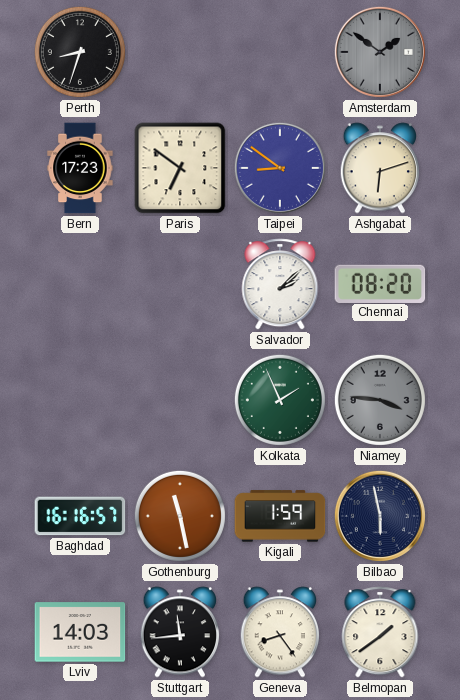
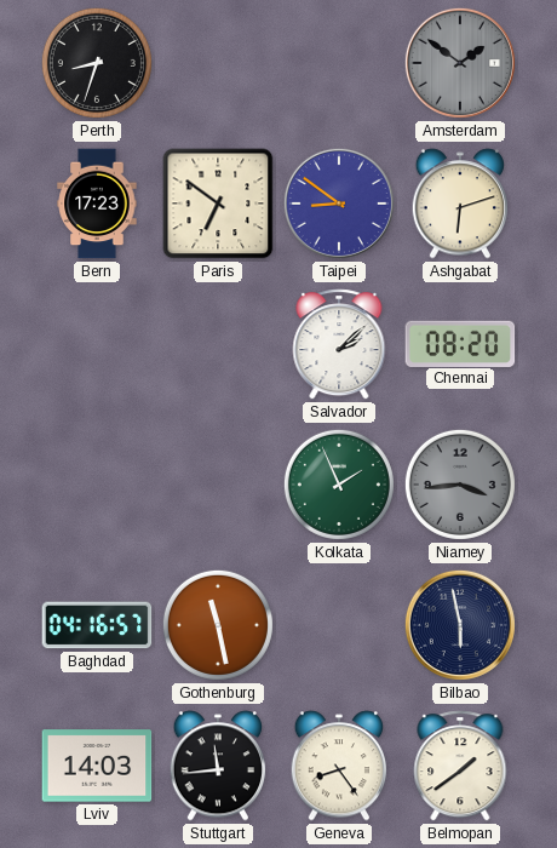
Niamey: 3:46 -> 3:44
Baghdad: 16:16 -> 04:16
Kigali: 1:59 -> none
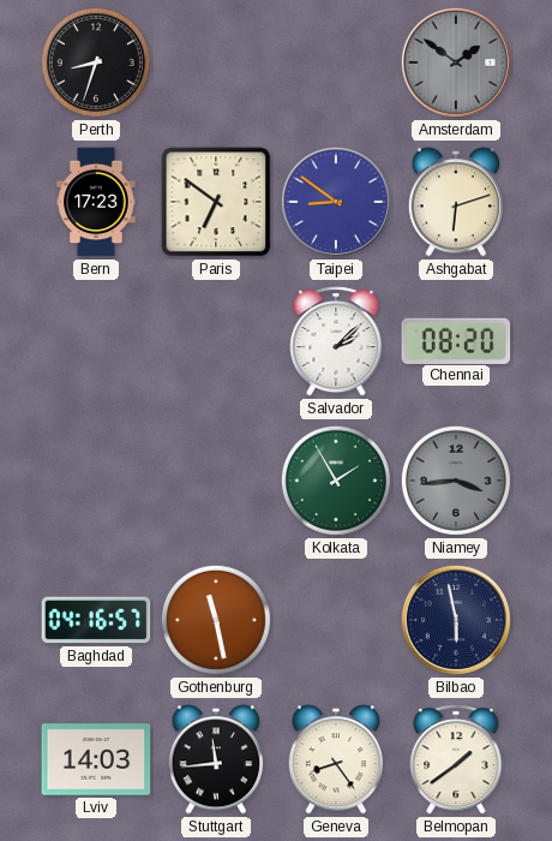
Kolkata: 1:56 -> 1:55
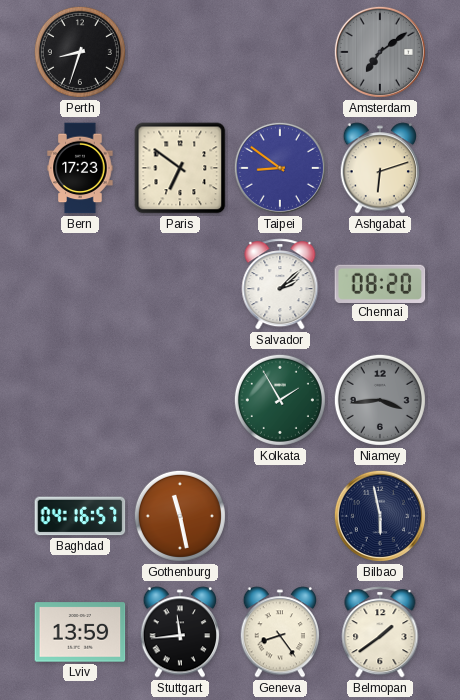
Amsterdam: 1:51 -> 7:09
Lviv: 14:03 -> 13:59
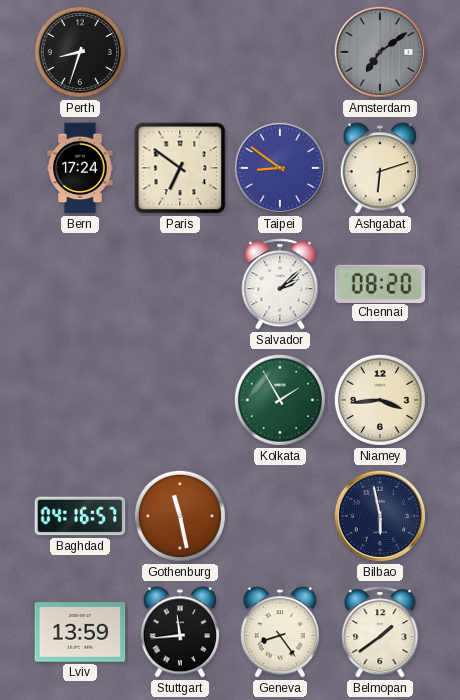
Bern: 17:23 -> 17:24
Niamey dial: grey -> cream
